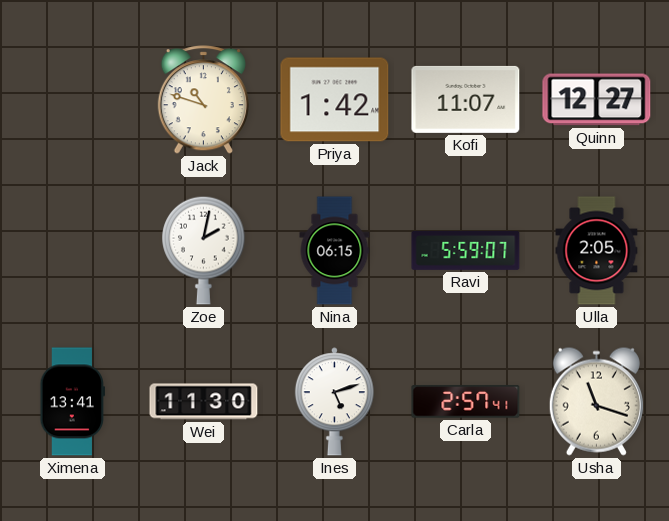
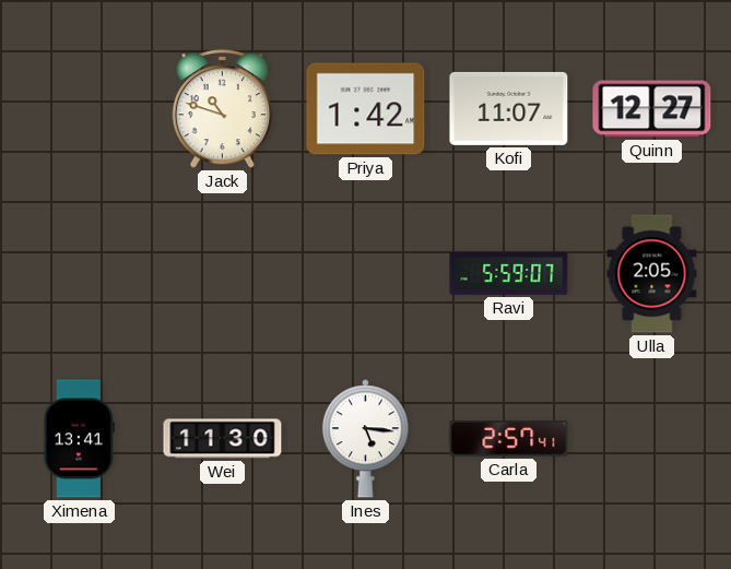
Zoe: 2:02 -> none
Nina: 06:15 -> none
Ines: 5:12 -> 5:16
Usha: 11:18 -> none
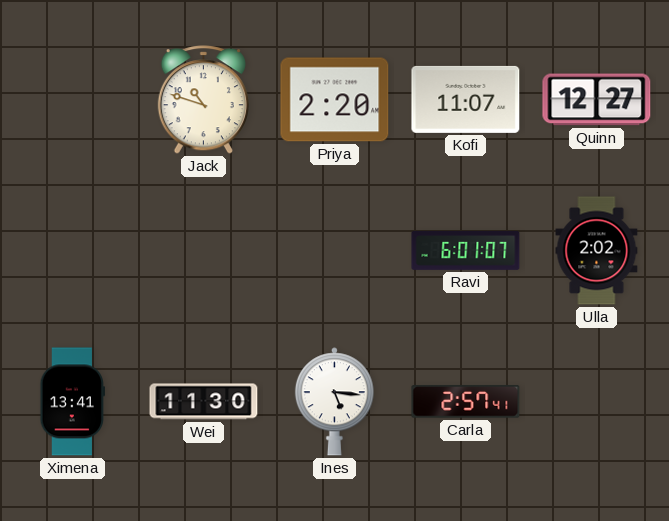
Priya: 1:42 -> 2:20
Ravi: 5:59 -> 6:01
Ulla: 2:05 -> 2:02
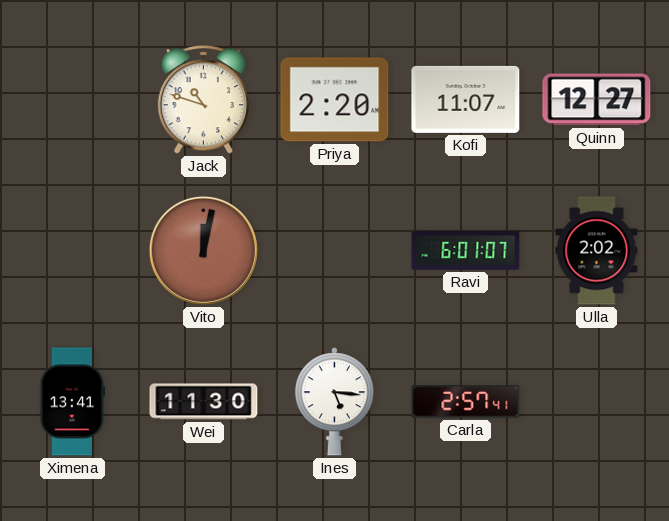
Vito: none -> 12:02
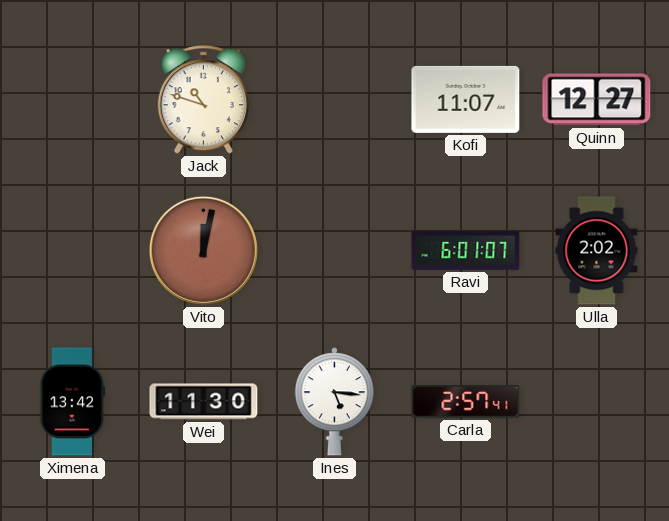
Priya: 2:20 -> none
Ximena: 13:41 -> 13:42
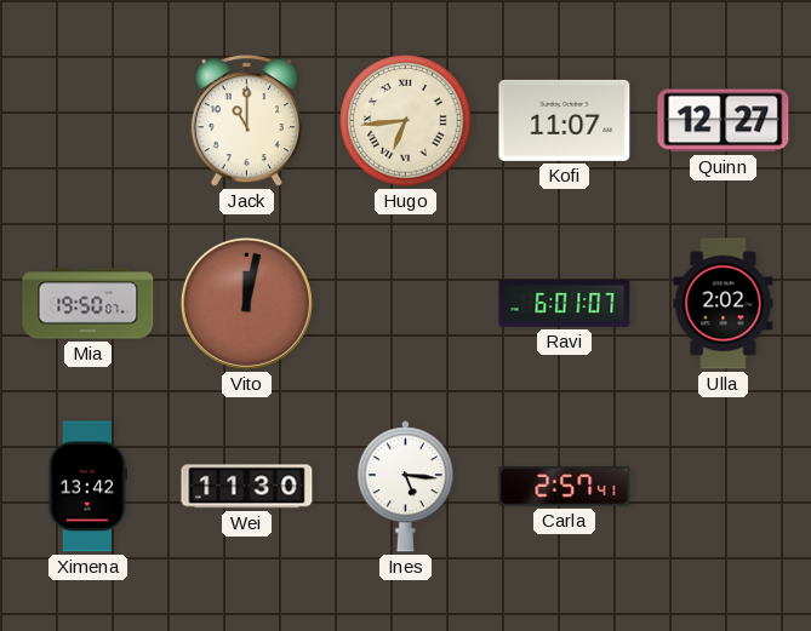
Jack: 10:48 -> 11:00
Hugo: none -> 6:44
Mia: none -> 19:50
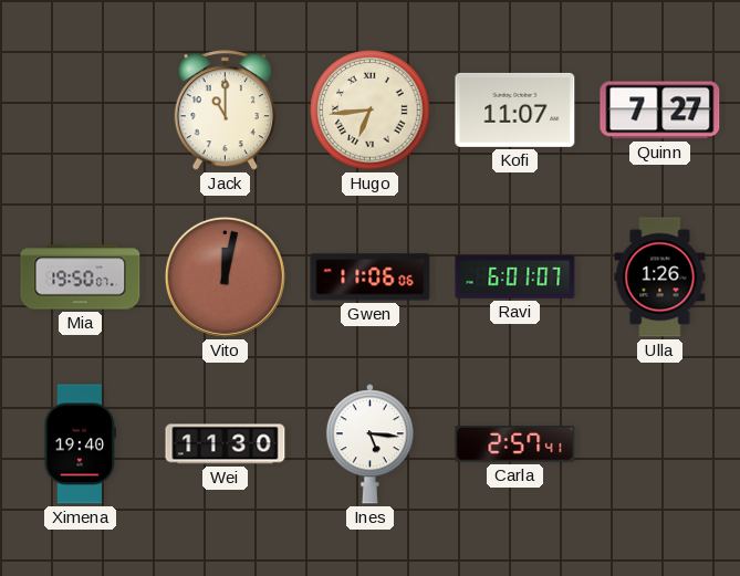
Quinn: 12:27 -> 7:27
Gwen: none -> 11:06
Ulla: 2:02 -> 1:26
Ximena: 13:42 -> 19:40
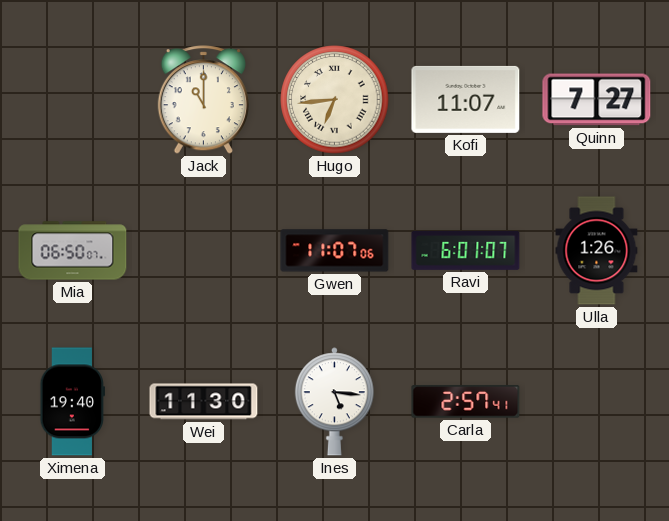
Mia: 19:50 -> 06:50
Vito: 12:02 -> none
Gwen: 11:06 -> 11:07
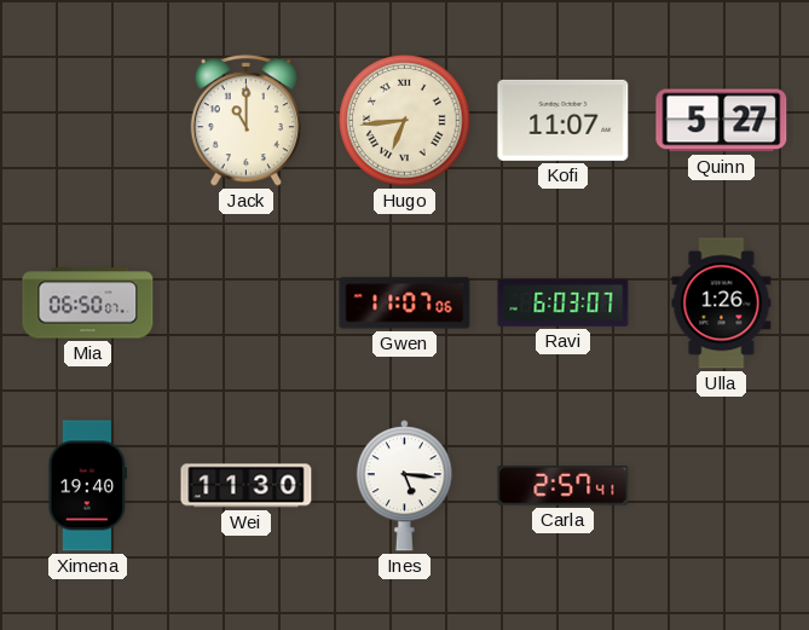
Quinn: 7:27 -> 5:27
Ravi: 6:01 -> 6:03
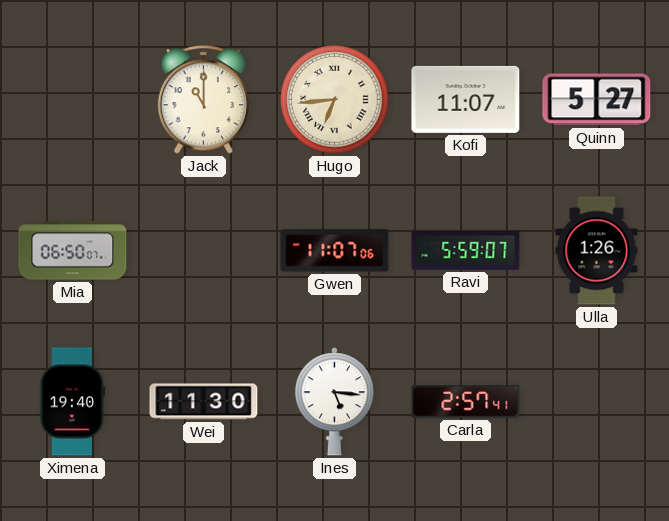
Ravi: 6:03 -> 5:59
